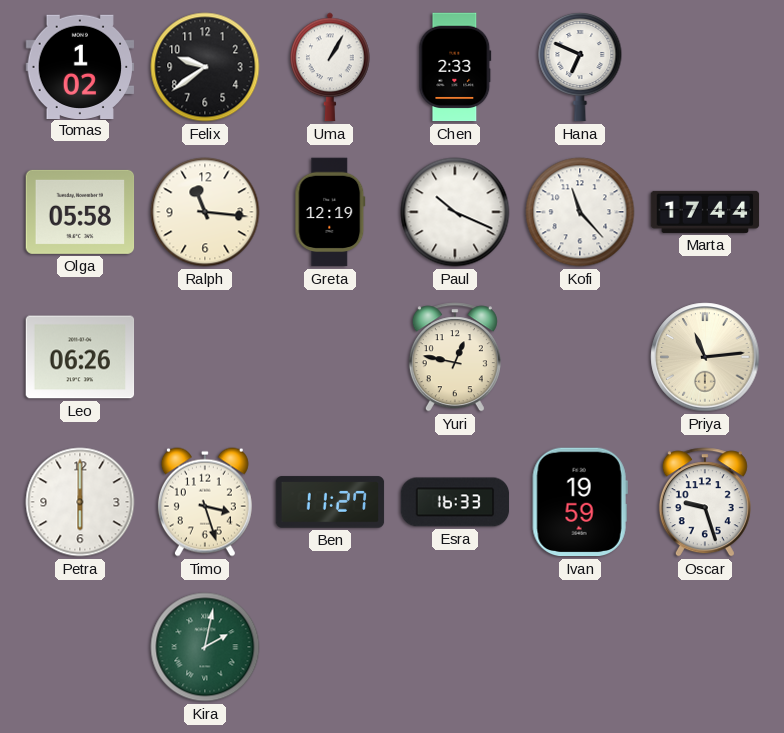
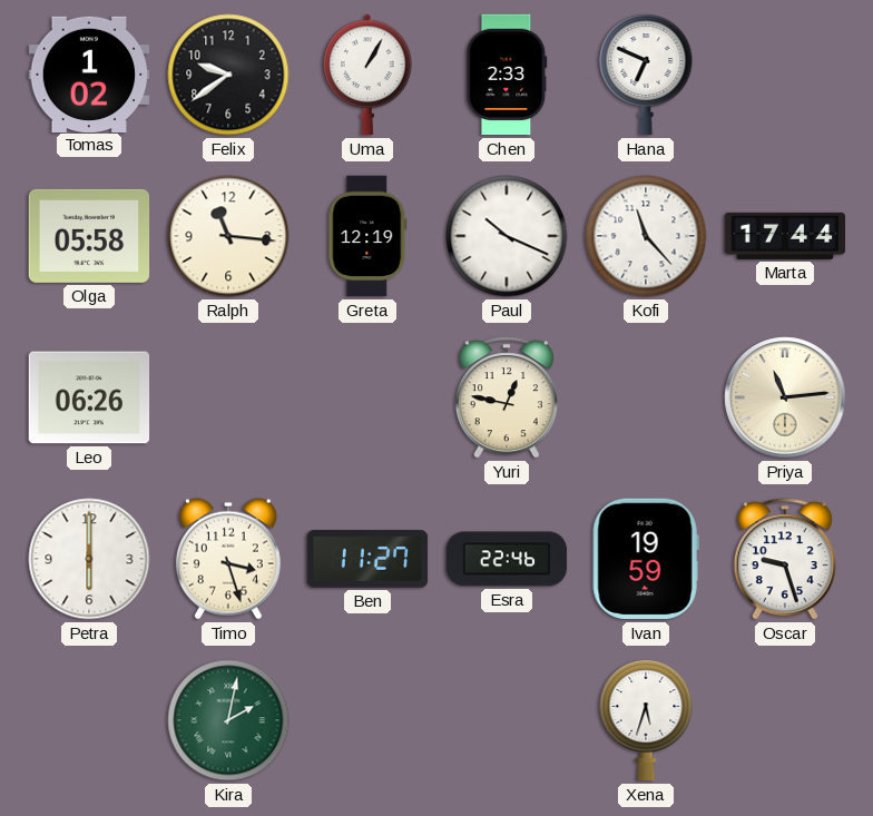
Esra: 16:33 -> 22:46
Xena: none -> 5:33
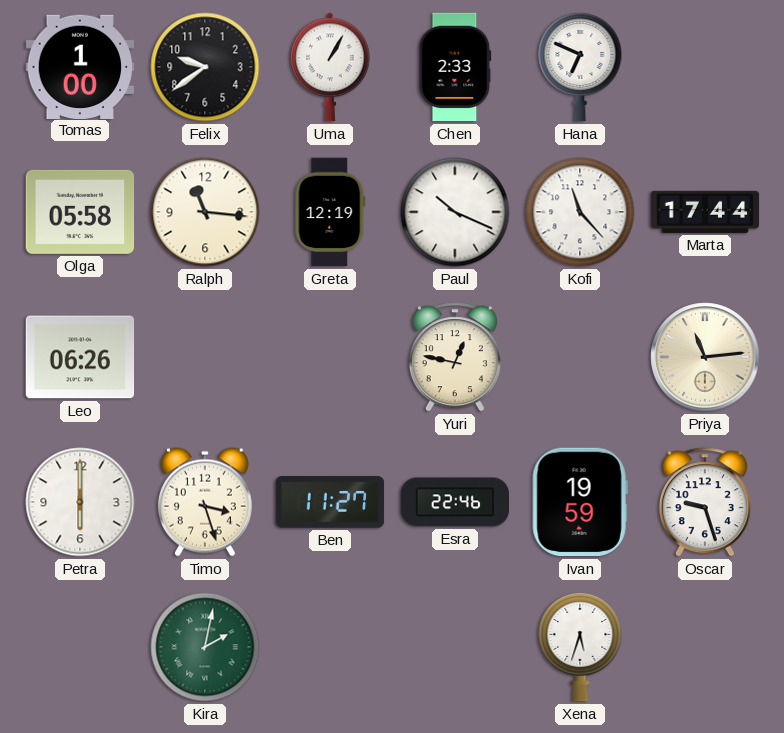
Tomas: 1:02 -> 1:00
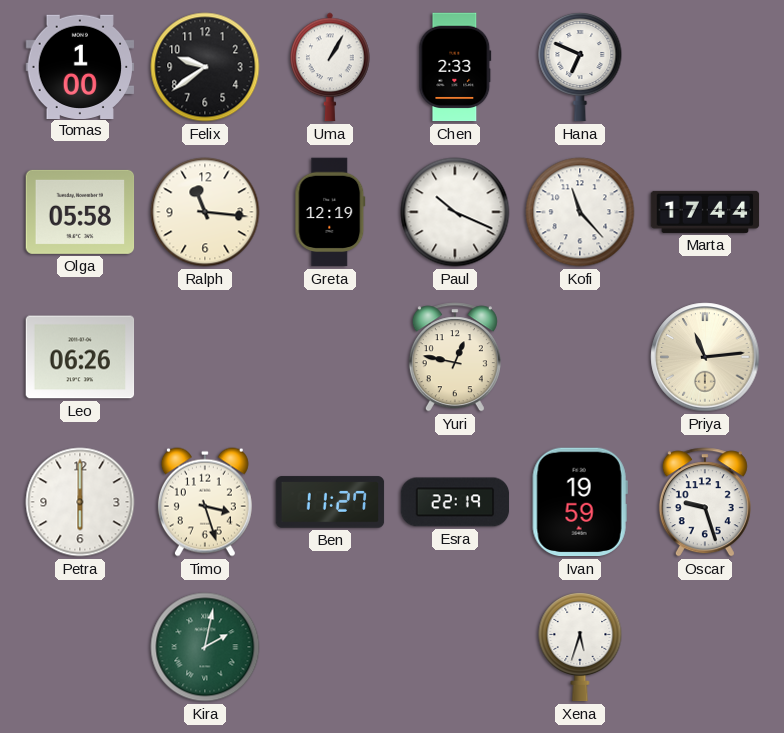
Esra: 22:46 -> 22:19
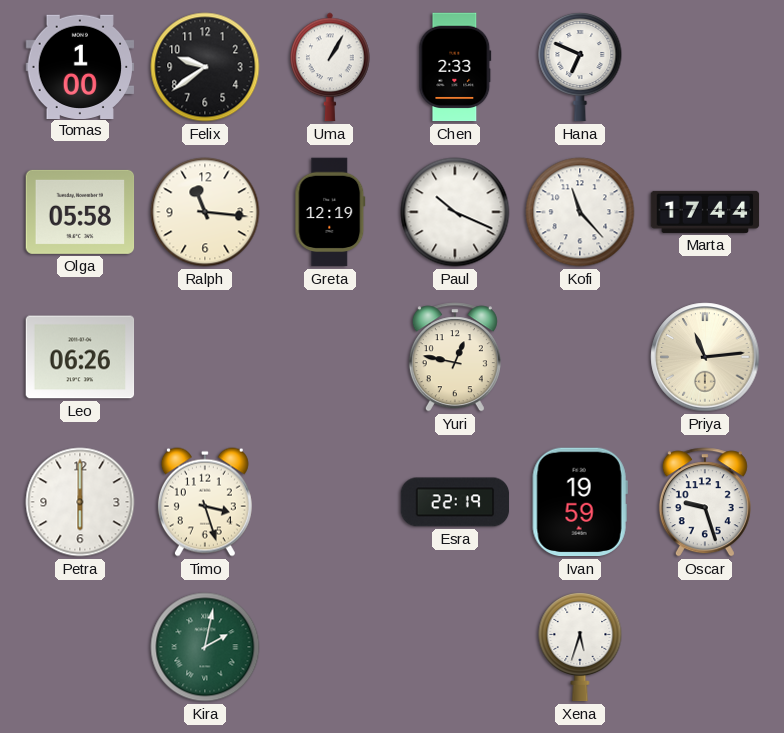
Ben: 11:27 -> none
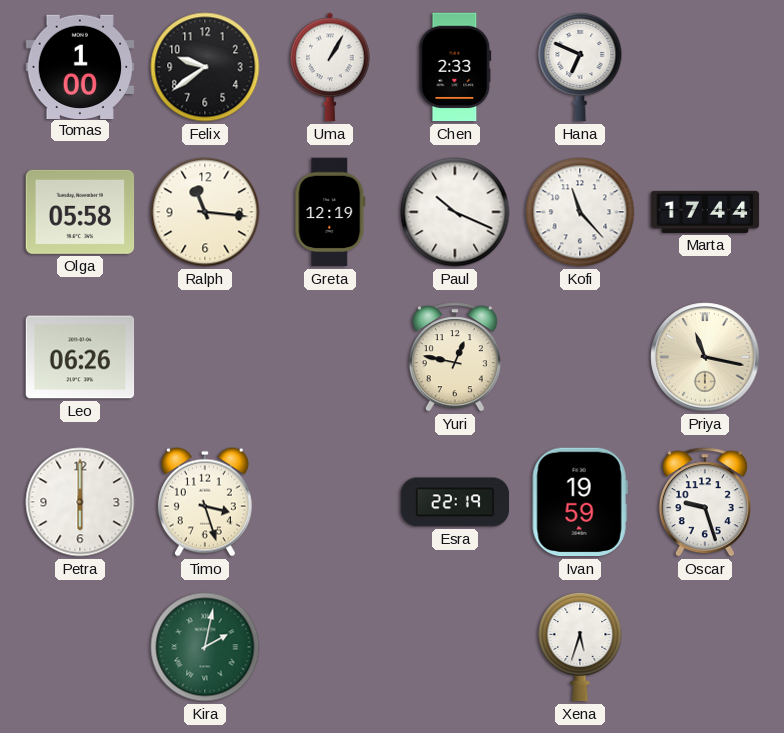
Priya: 11:14 -> 11:17
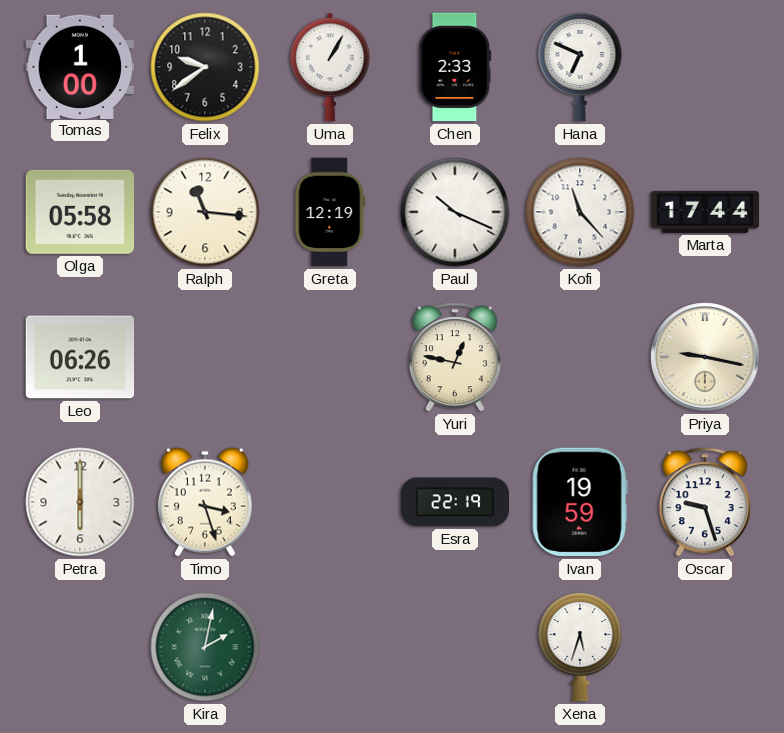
Priya: 11:17 -> 9:17
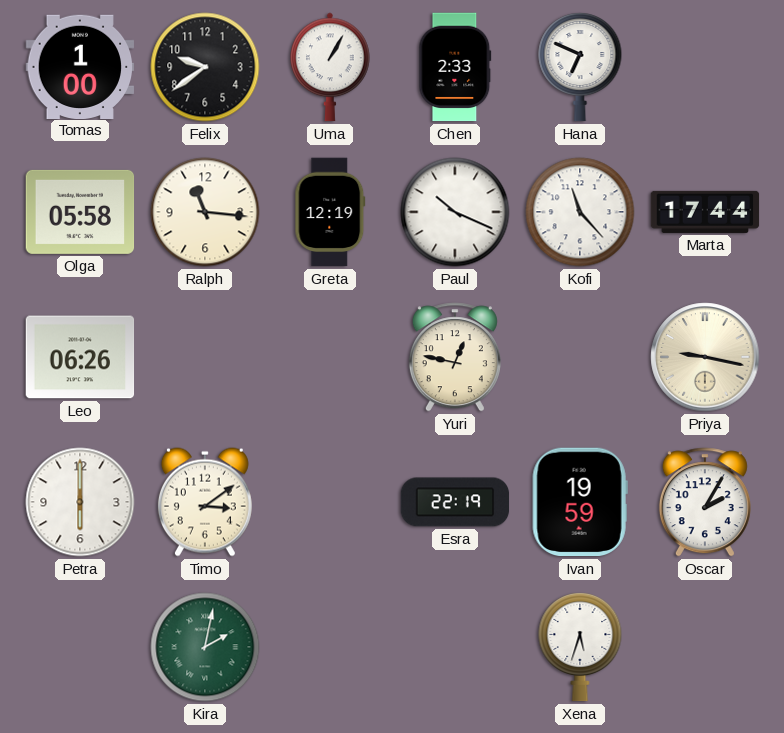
Timo: 3:27 -> 3:09
Oscar: 9:27 -> 2:05
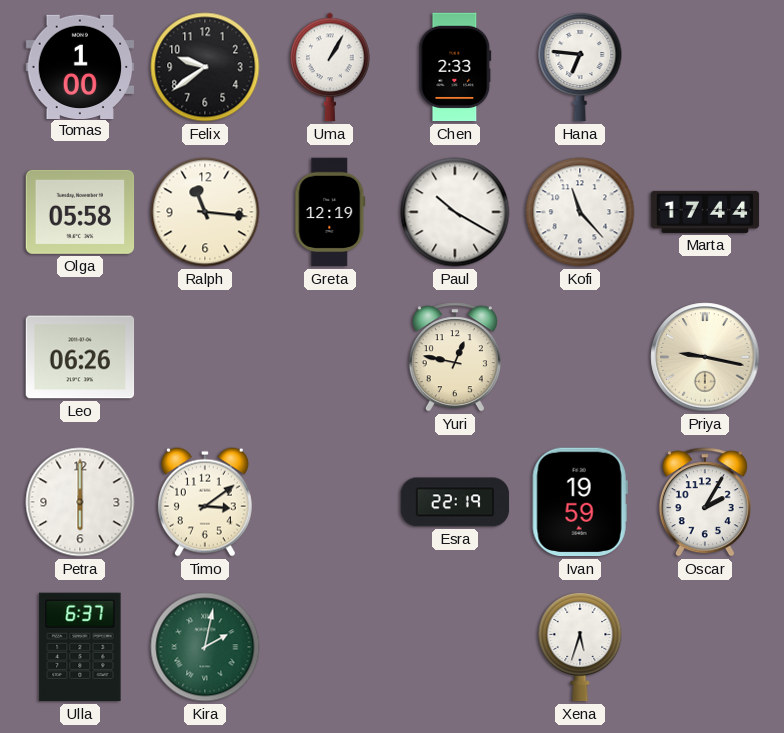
Hana: 6:49 -> 6:46
Paul: 10:19 -> 10:20
Ulla: none -> 6:37
